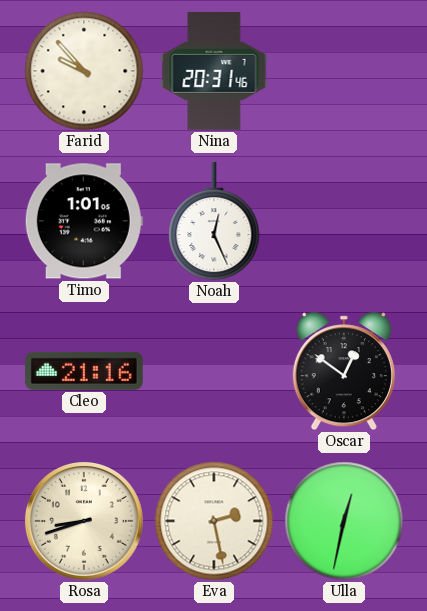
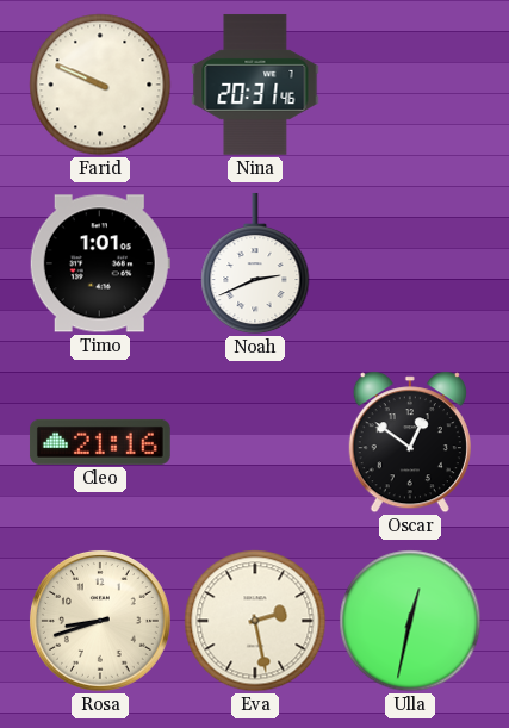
Farid: 9:53 -> 9:49
Noah: 12:26 -> 2:41
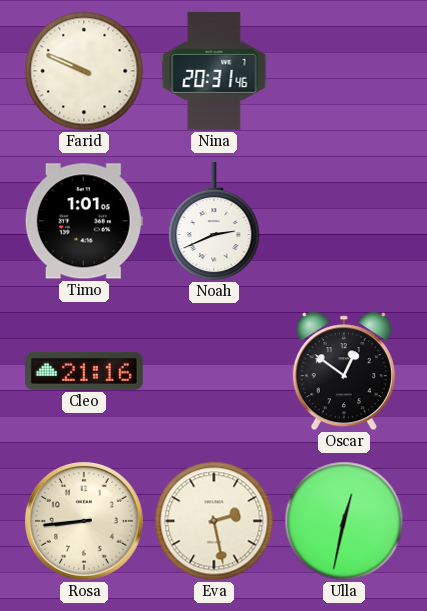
Rosa: 8:42 -> 8:44
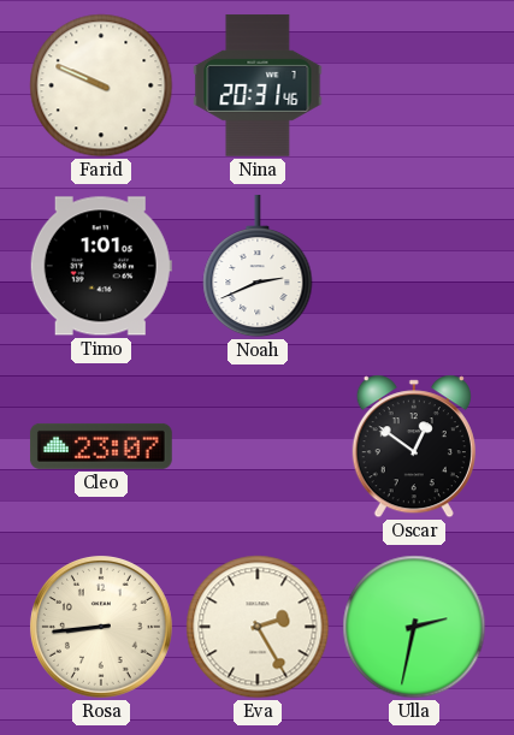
Cleo: 21:16 -> 23:07
Eva: 2:28 -> 2:25
Ulla: 12:32 -> 2:32
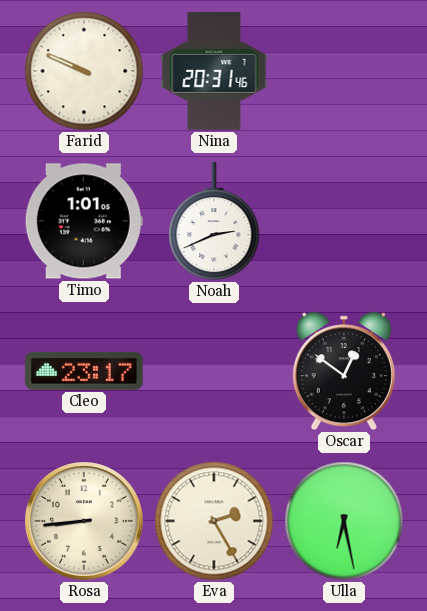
Cleo: 23:07 -> 23:17
Ulla: 2:32 -> 6:28
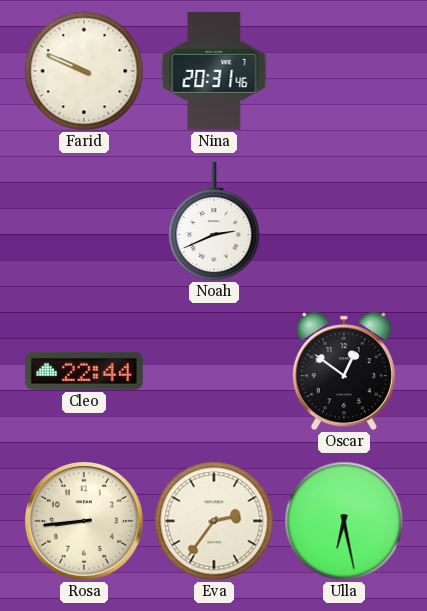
Timo: 1:01 -> none
Cleo: 23:17 -> 22:44
Eva: 2:25 -> 2:36
